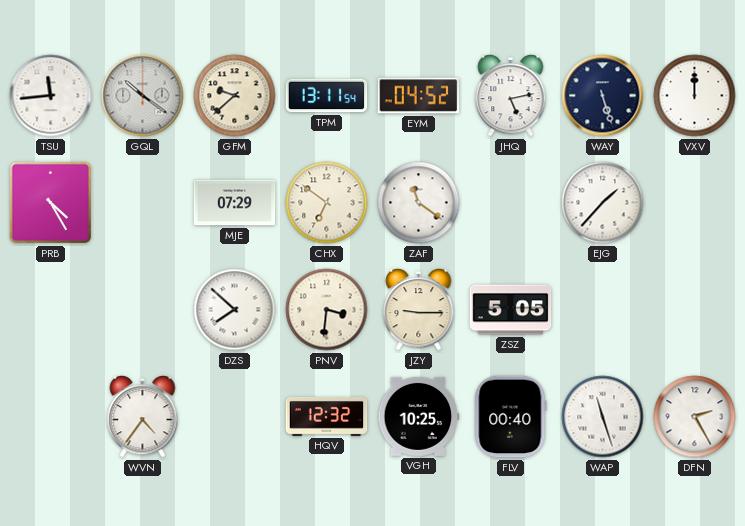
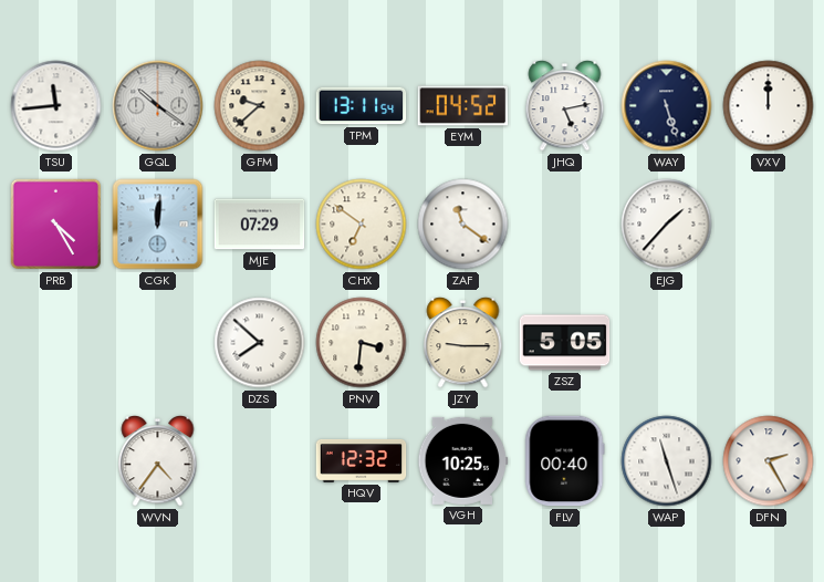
CGK: none -> 12:01
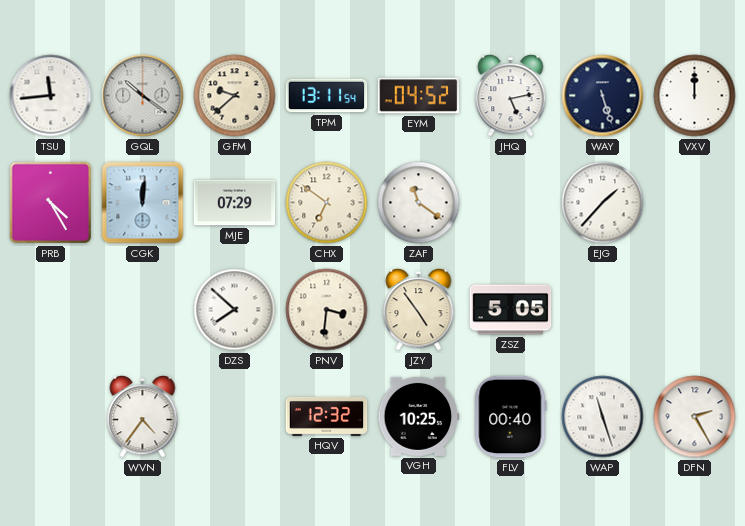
JZY: 9:15 -> 4:54
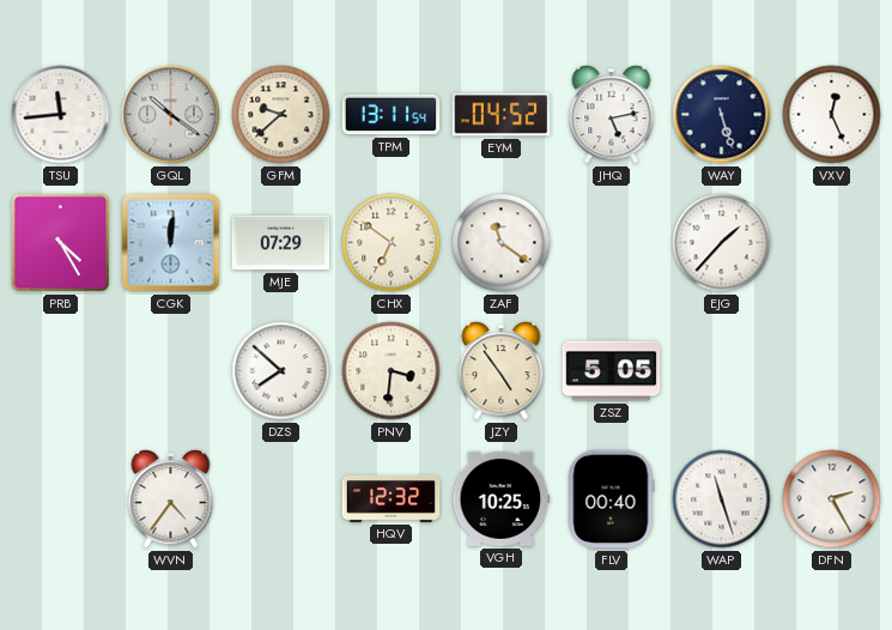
VXV: 12:00 -> 12:26
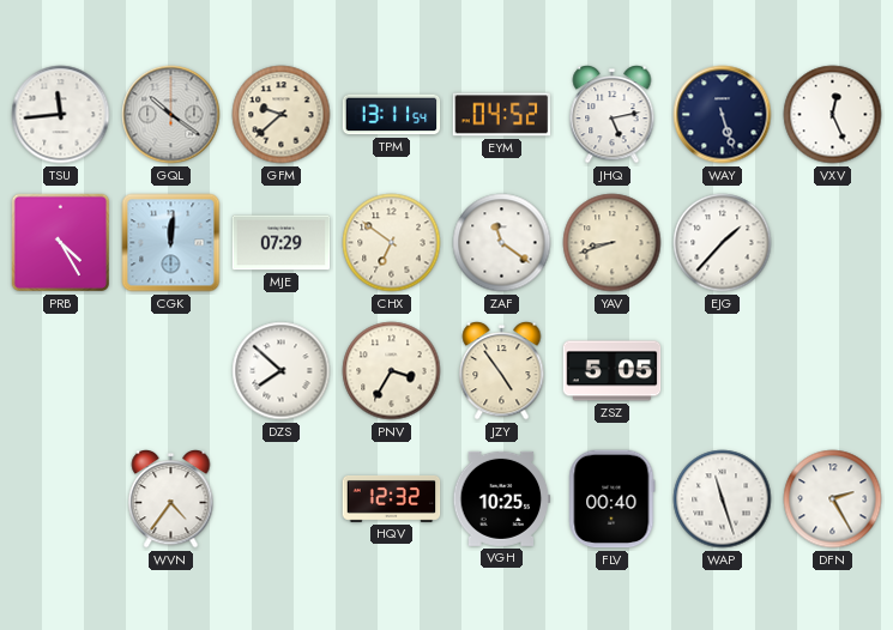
YAV: none -> 8:42
PNV: 3:31 -> 3:35
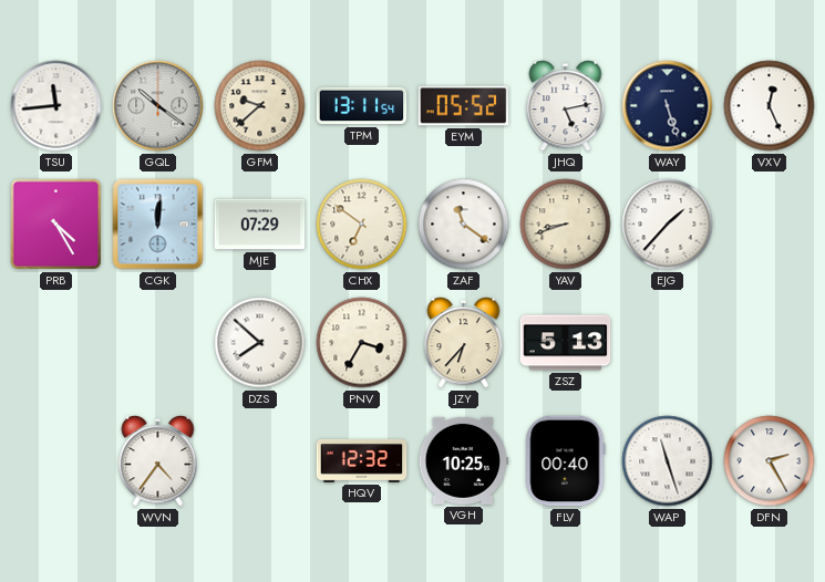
EYM: 04:52 -> 05:52
JZY: 4:54 -> 6:37
ZSZ: 5:05 -> 5:13
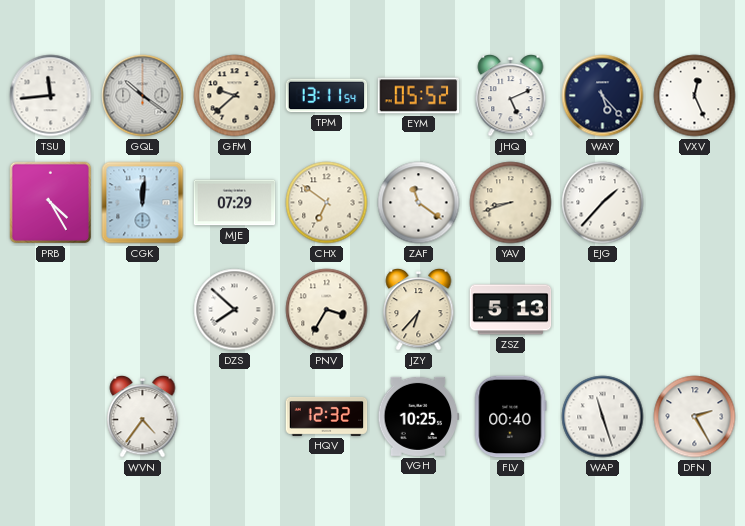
JHQ: 5:13 -> 5:11
WAY: 5:27 -> 5:23
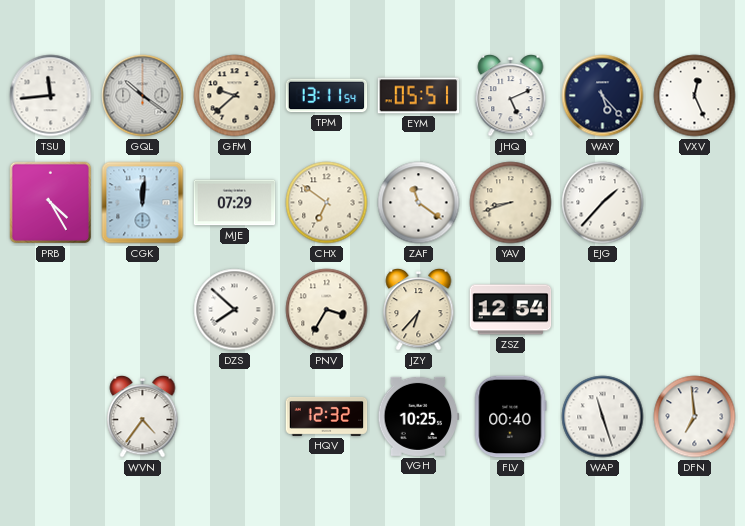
EYM: 05:52 -> 05:51
ZSZ: 5:13 -> 12:54
DFN: 2:25 -> 6:59
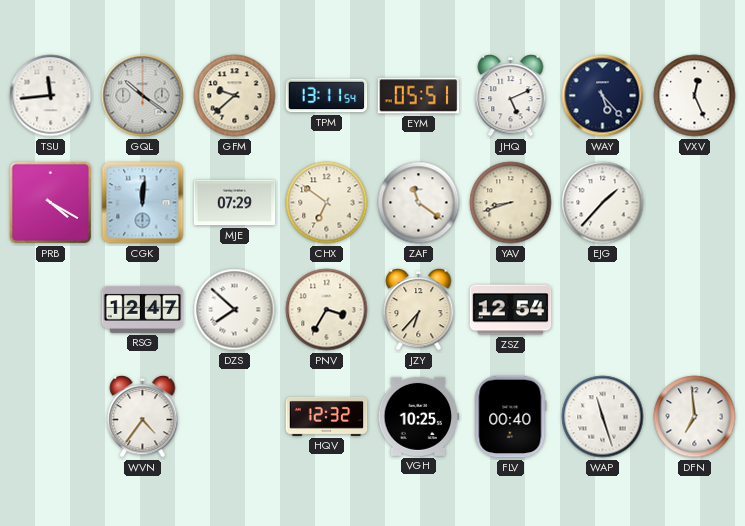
PRB: 4:25 -> 4:20
RSG: none -> 12:47
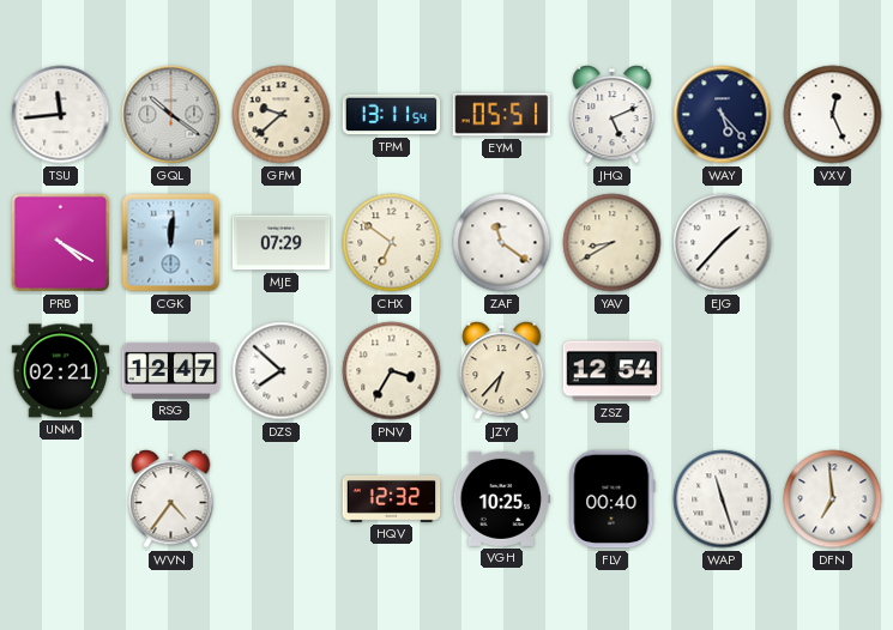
YAV: 8:42 -> 8:40
UNM: none -> 02:21
